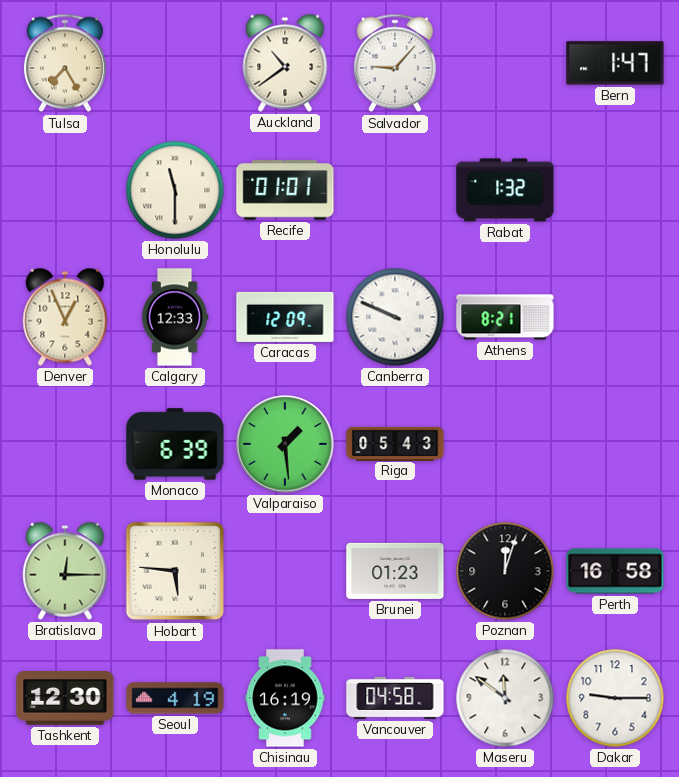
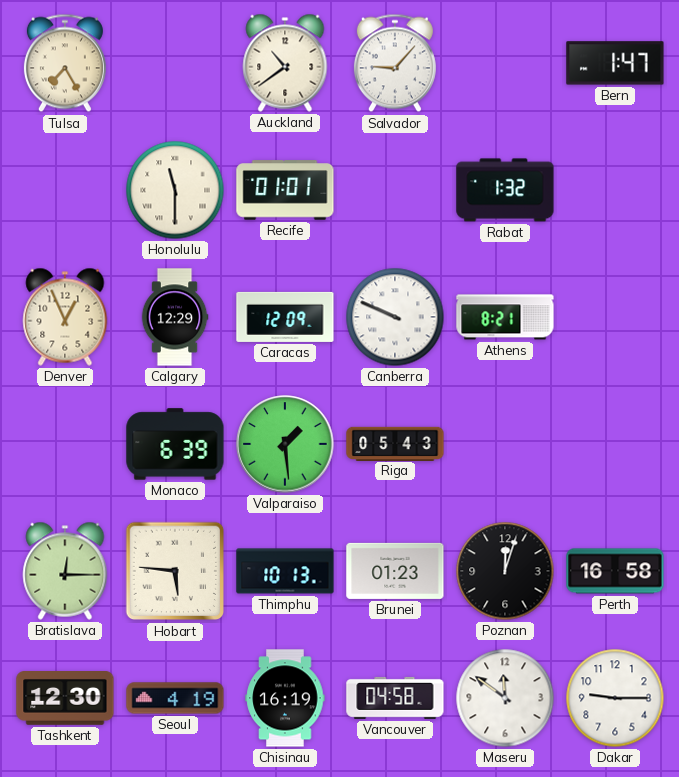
Calgary: 12:33 -> 12:29
Thimphu: none -> 10:13
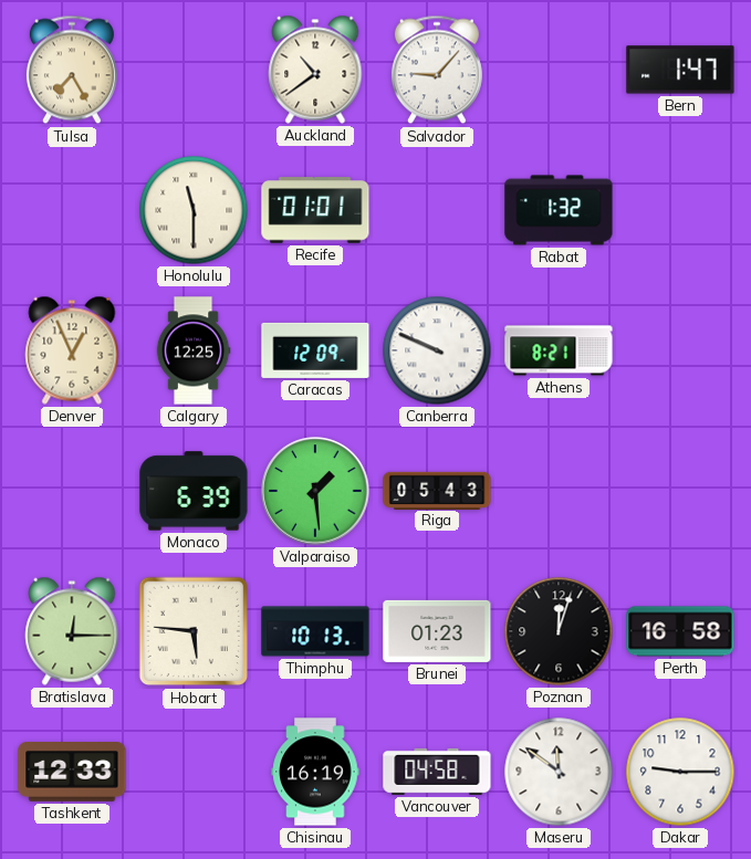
Calgary: 12:29 -> 12:25
Tashkent: 12:30 -> 12:33
Seoul: 4:19 -> none
